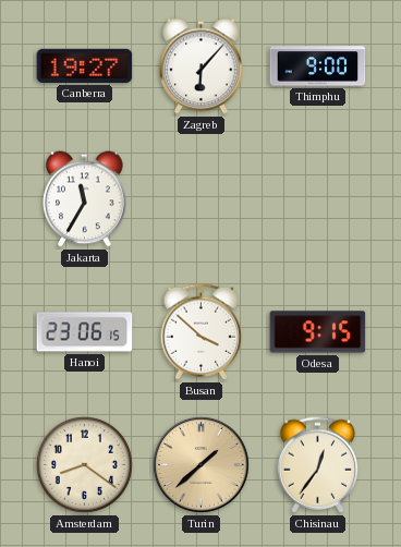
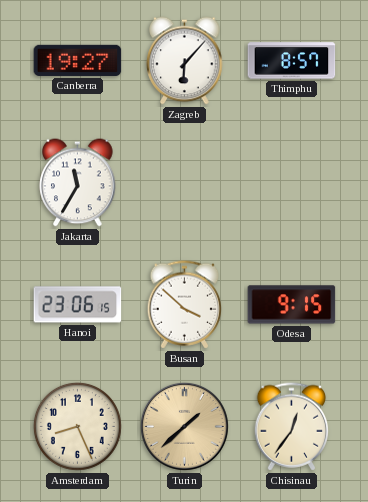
Thimphu: 9:00 -> 8:57
Amsterdam: 8:21 -> 8:26
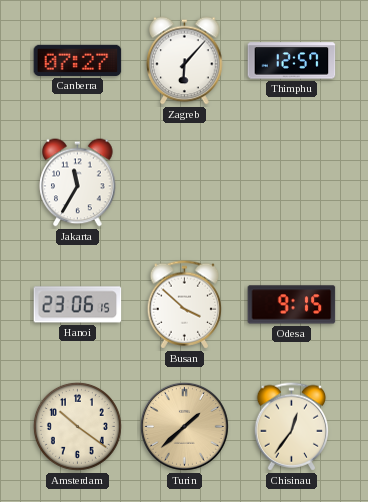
Canberra: 19:27 -> 07:27
Thimphu: 8:57 -> 12:57
Amsterdam: 8:26 -> 10:21
